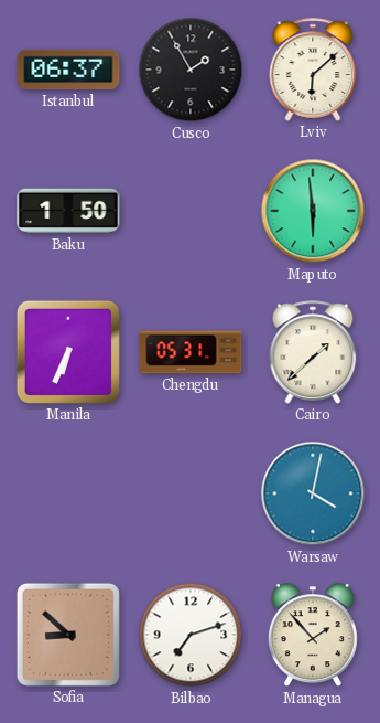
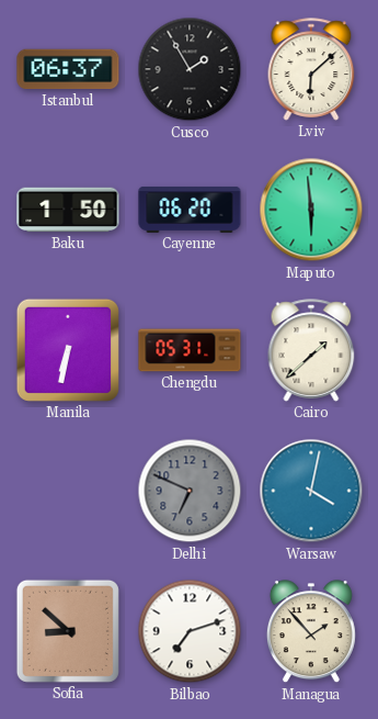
Cayenne: none -> 06:20
Manila: 6:34 -> 6:32
Delhi: none -> 6:49
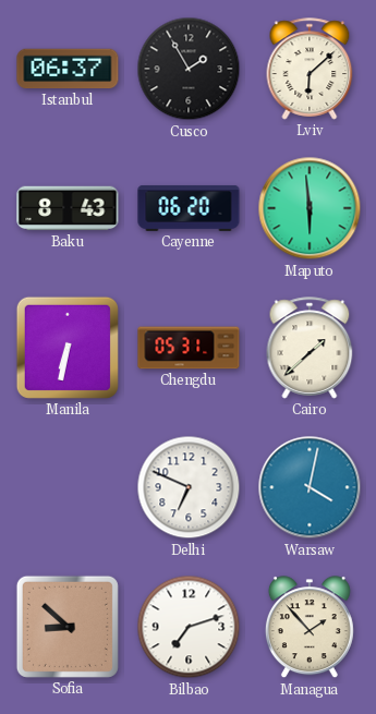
Baku: 1:50 -> 8:43
Delhi dial: grey -> white
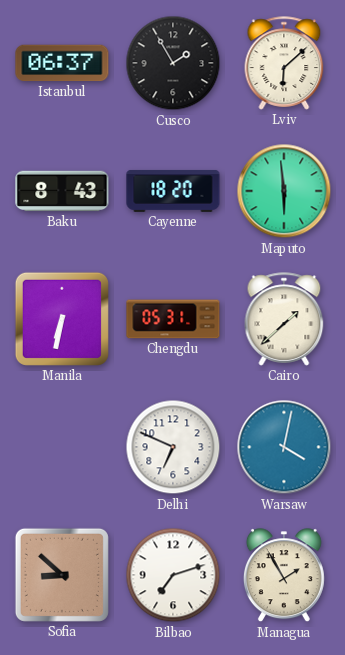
Cayenne: 06:20 -> 18:20
Managua: 1:53 -> 1:55
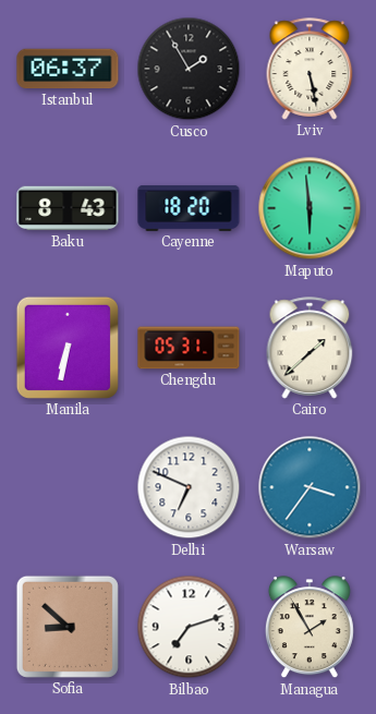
Lviv: 6:08 -> 5:28
Warsaw: 4:02 -> 3:36
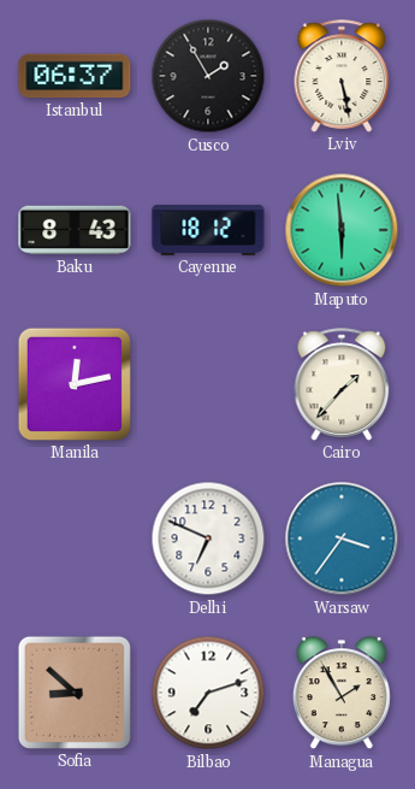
Cayenne: 18:20 -> 18:12
Manila: 6:32 -> 12:13
Chengdu: 05:31 -> none
Cairo: 1:38 -> 1:37
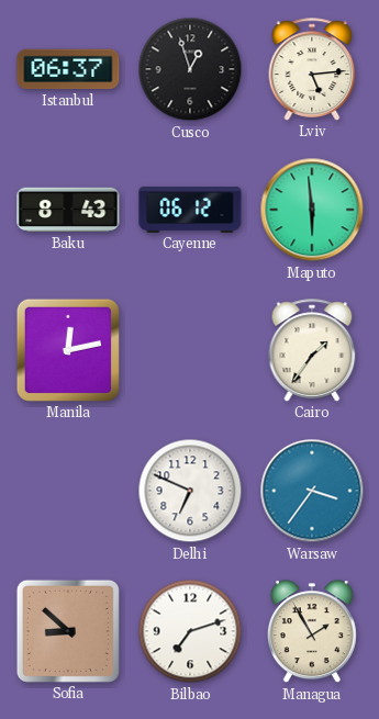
Cusco: 1:55 -> 12:57
Lviv: 5:28 -> 5:14
Cayenne: 18:12 -> 06:12
Cairo: 1:37 -> 1:36
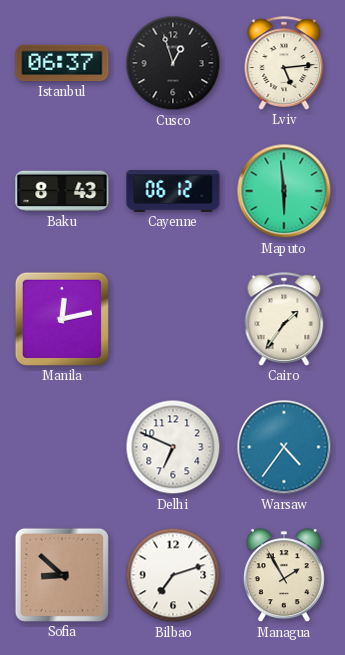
Warsaw: 3:36 -> 4:36
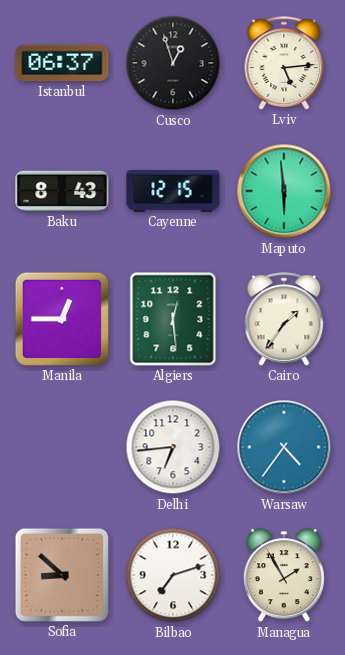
Cayenne: 06:12 -> 12:15
Manila: 12:13 -> 12:45
Algiers: none -> 12:29
Delhi: 6:49 -> 6:44
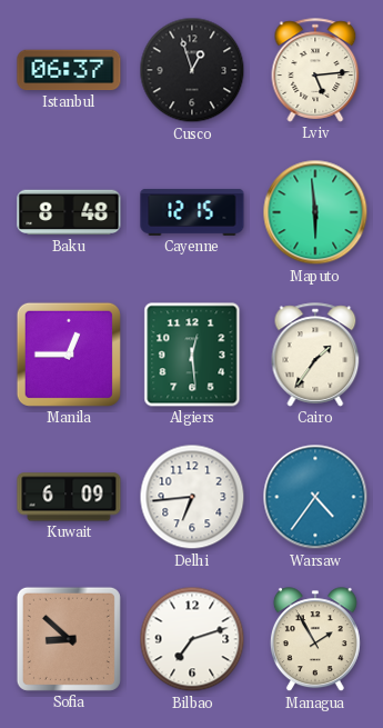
Baku: 8:43 -> 8:48
Kuwait: none -> 6:09
